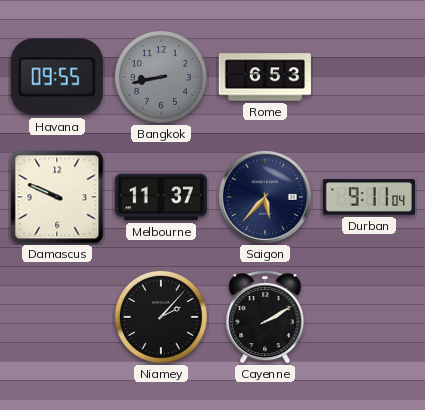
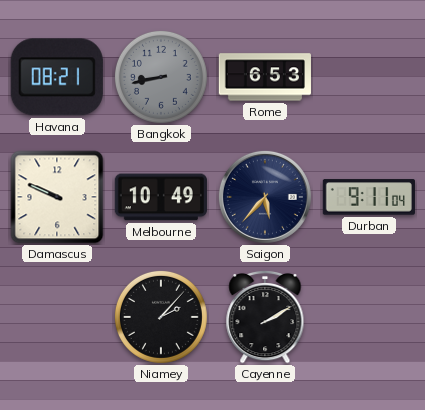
Havana: 09:55 -> 08:21
Melbourne: 11:37 -> 10:49
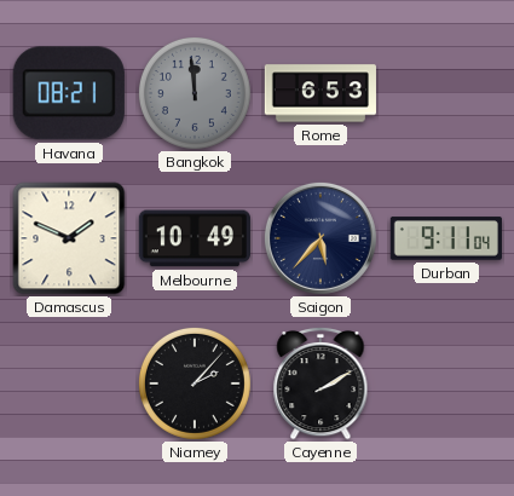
Bangkok: 8:43 -> 11:59
Damascus: 9:49 -> 1:49
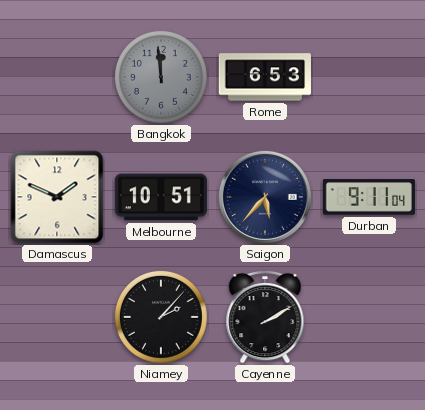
Havana: 08:21 -> none
Melbourne: 10:49 -> 10:51
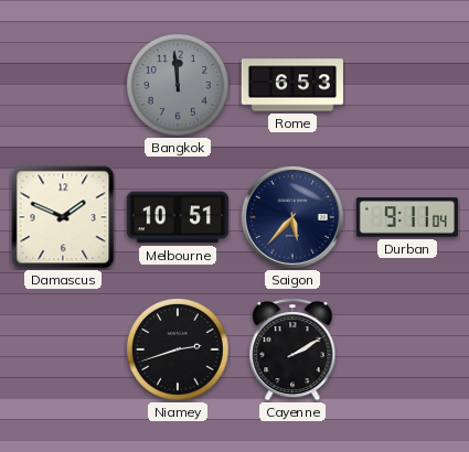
Niamey: 2:07 -> 2:42
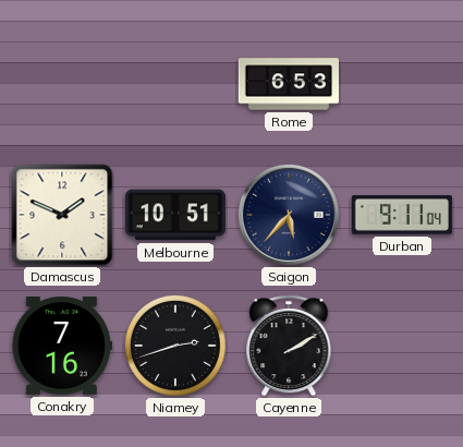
Bangkok: 11:59 -> none
Conakry: none -> 7:16
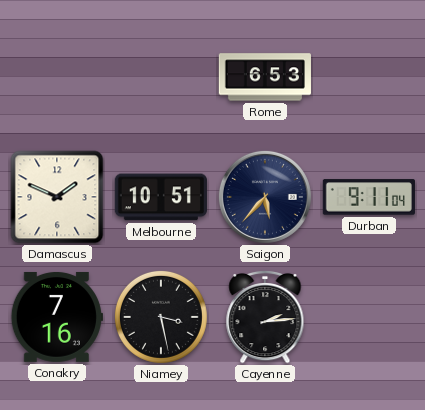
Niamey: 2:42 -> 3:28
Cayenne: 2:10 -> 2:14
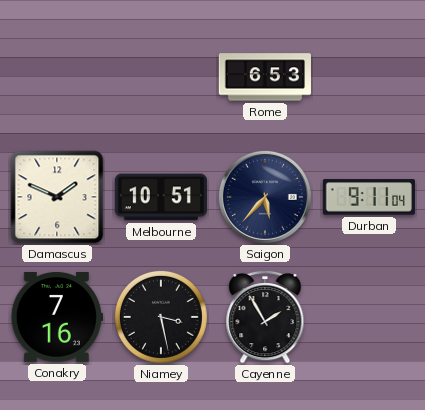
Cayenne: 2:14 -> 1:55
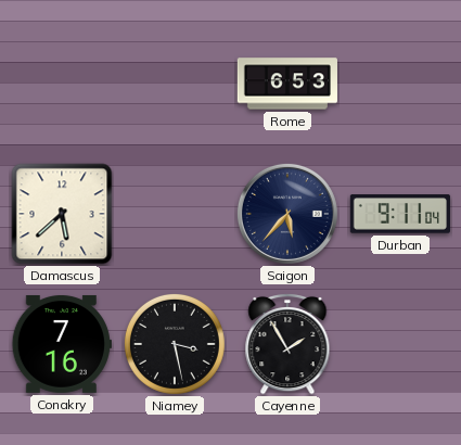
Damascus: 1:49 -> 5:38
Melbourne: 10:51 -> none
